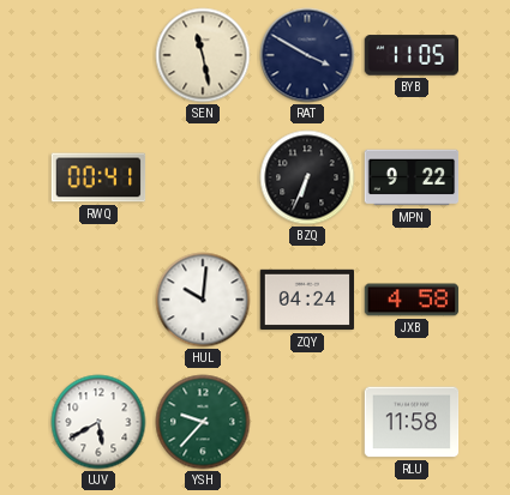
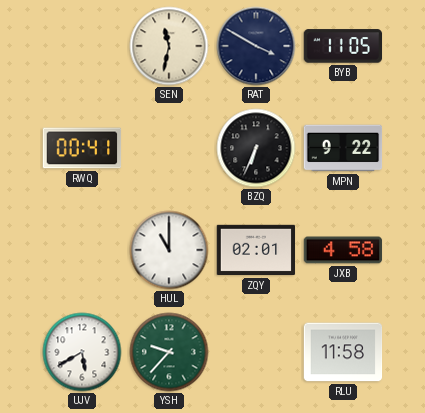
SEN: 11:28 -> 11:32
HUL: 10:01 -> 11:00
ZQY: 04:24 -> 02:01
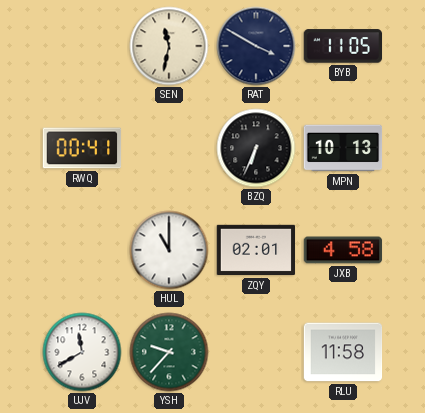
MPN: 9:22 -> 10:13
UJV: 5:40 -> 11:40
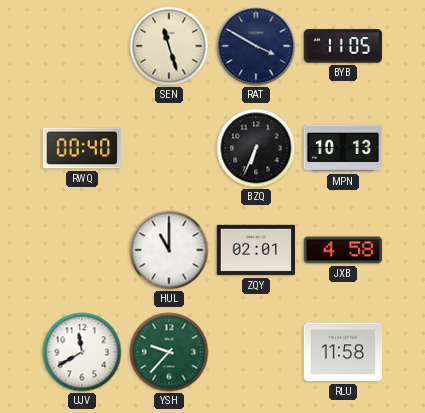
SEN: 11:32 -> 11:27
RWQ: 00:41 -> 00:40
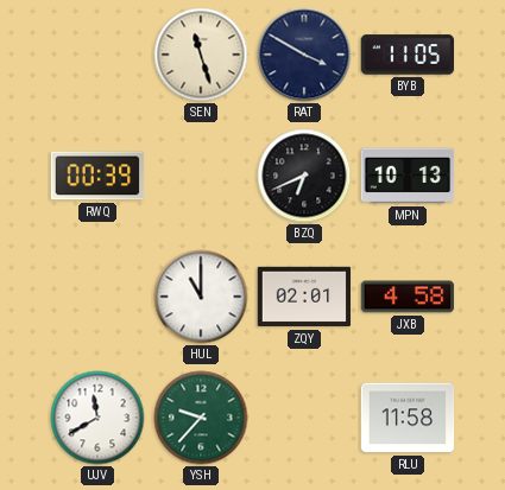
RWQ: 00:40 -> 00:39
BZQ: 6:34 -> 6:41
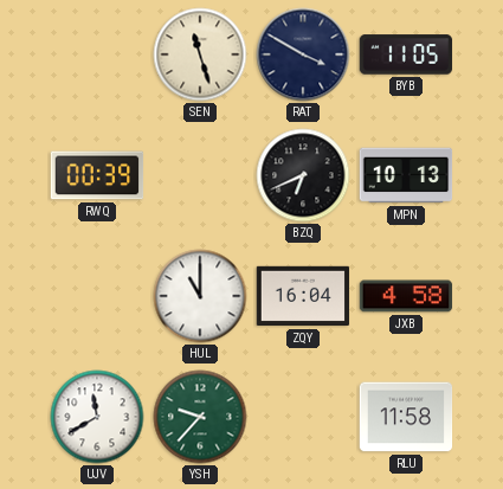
ZQY: 02:01 -> 16:04
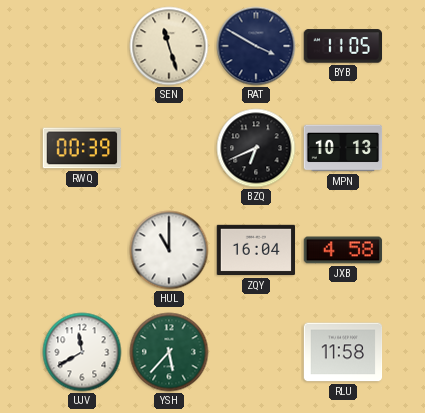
YSH: 9:37 -> 5:37
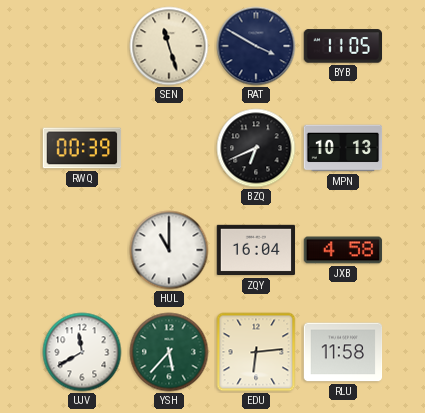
EDU: none -> 6:14
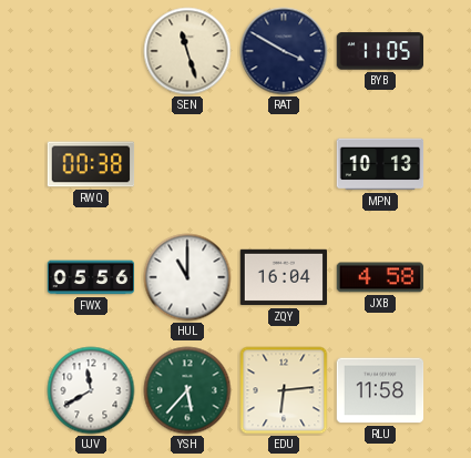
RWQ: 00:39 -> 00:38
BZQ: 6:41 -> none
FWX: none -> 05:56
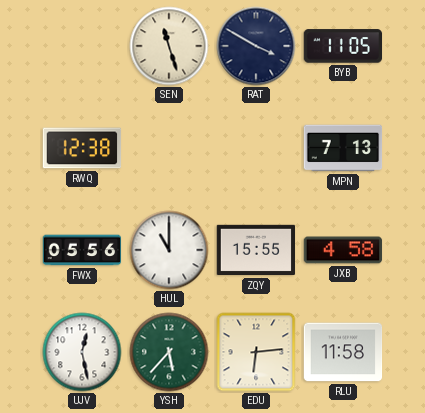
RWQ: 00:38 -> 12:38
MPN: 10:13 -> 7:13
ZQY: 16:04 -> 15:55
UJV: 11:40 -> 12:28
